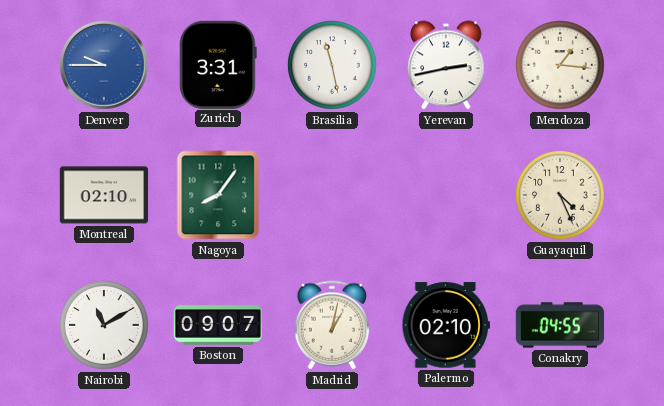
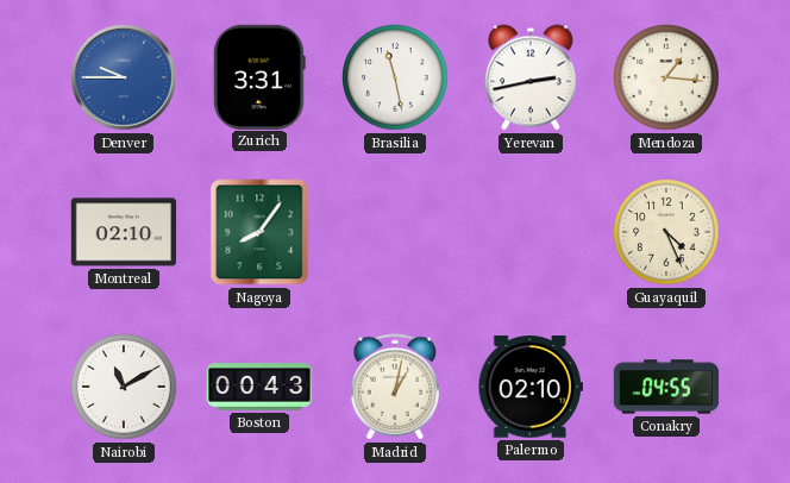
Boston: 09:07 -> 00:43
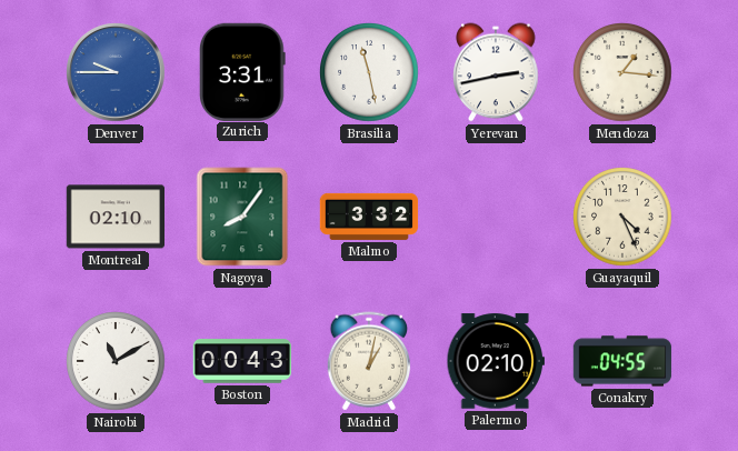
Malmo: none -> 3:32
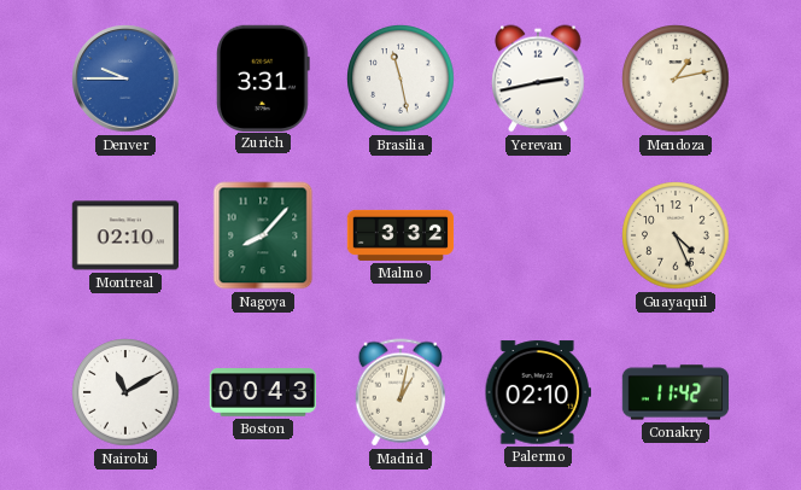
Mendoza: 1:16 -> 1:13
Nagoya: 8:06 -> 8:07
Conakry: 04:55 -> 11:42
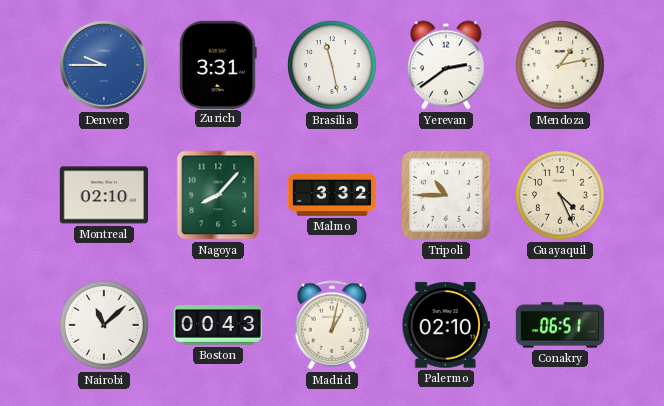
Yerevan: 2:43 -> 2:39
Tripoli: none -> 10:45
Nairobi: 11:10 -> 11:08
Conakry: 11:42 -> 06:51
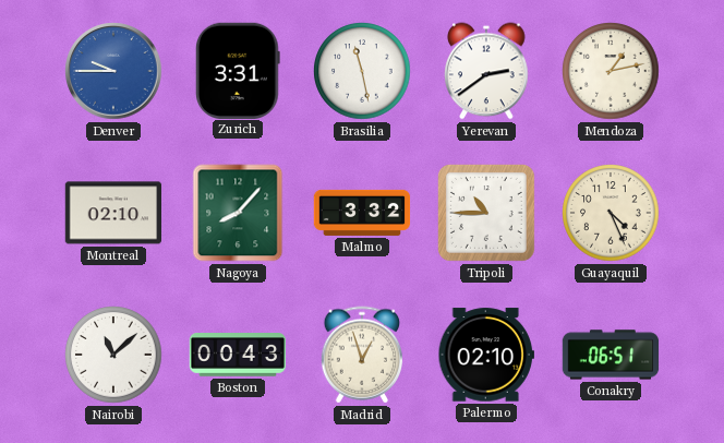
Madrid: 1:02 -> 12:57
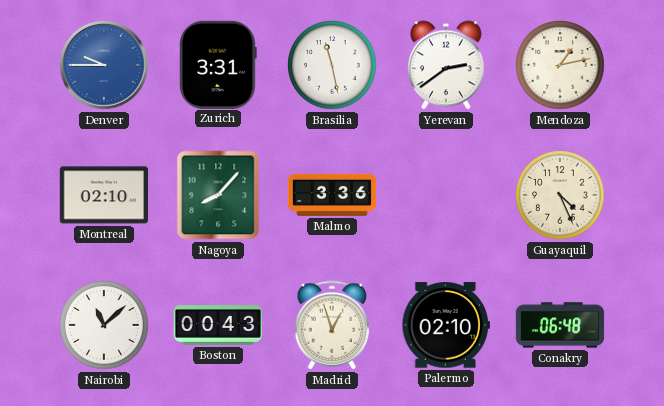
Malmo: 3:32 -> 3:36
Tripoli: 10:45 -> none
Conakry: 06:51 -> 06:48
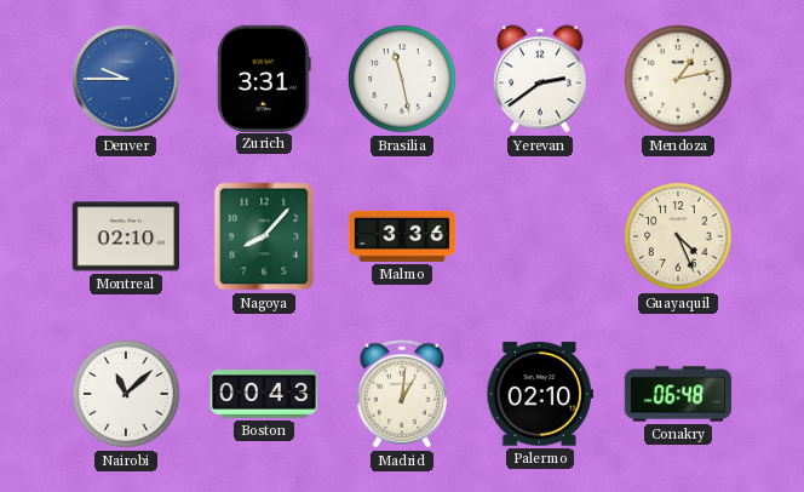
Madrid: 12:57 -> 1:01
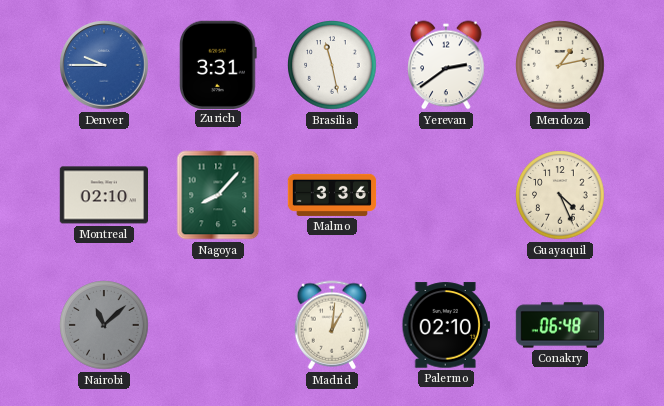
Nairobi dial: white -> grey
Boston: 00:43 -> none
